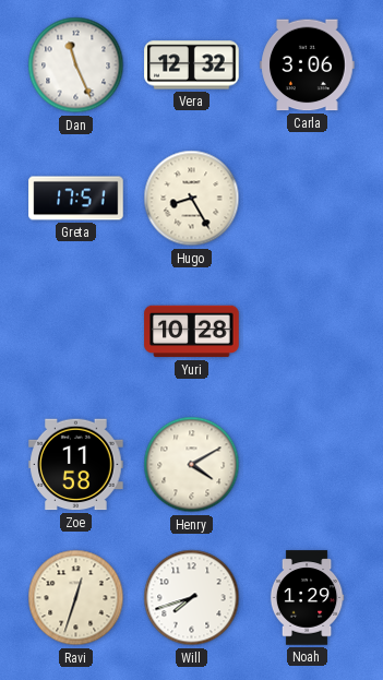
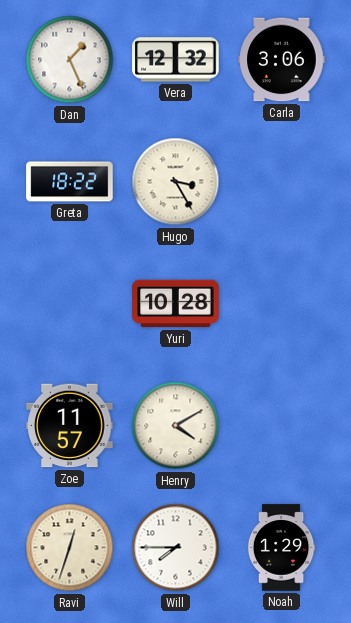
Dan: 11:26 -> 1:26
Greta: 17:51 -> 18:22
Hugo: 8:25 -> 3:25
Zoe: 11:58 -> 11:57
Will: 7:42 -> 7:45
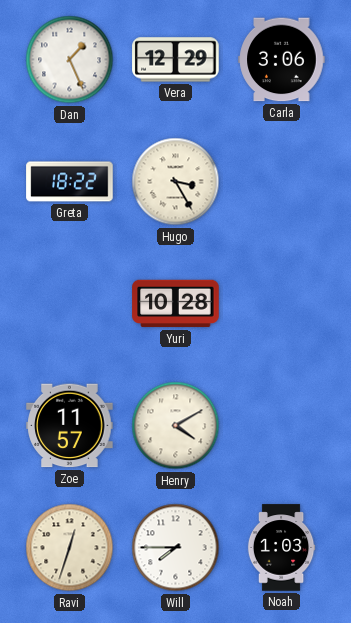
Vera: 12:32 -> 12:29
Noah: 1:29 -> 1:03
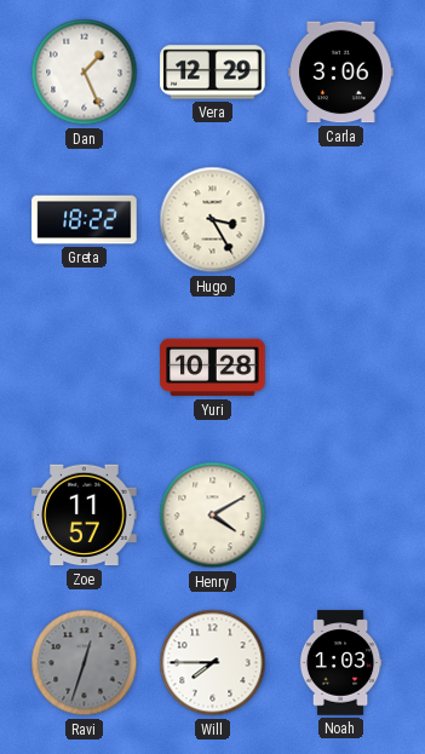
Ravi dial: cream -> grey
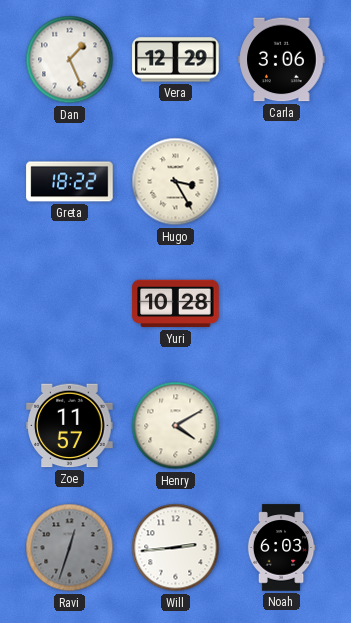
Will: 7:45 -> 2:44
Noah: 1:03 -> 6:03
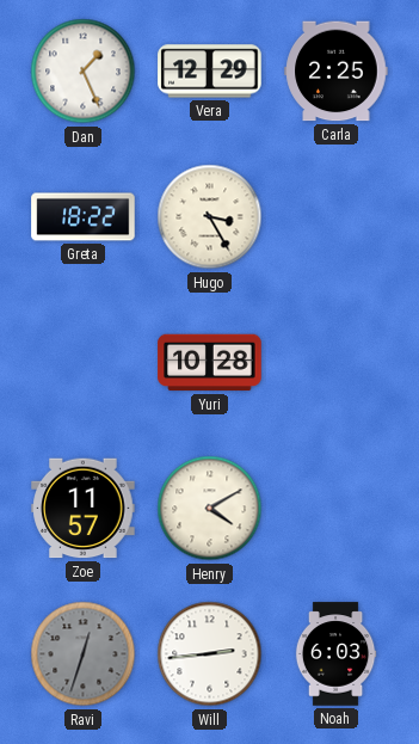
Carla: 3:06 -> 2:25
